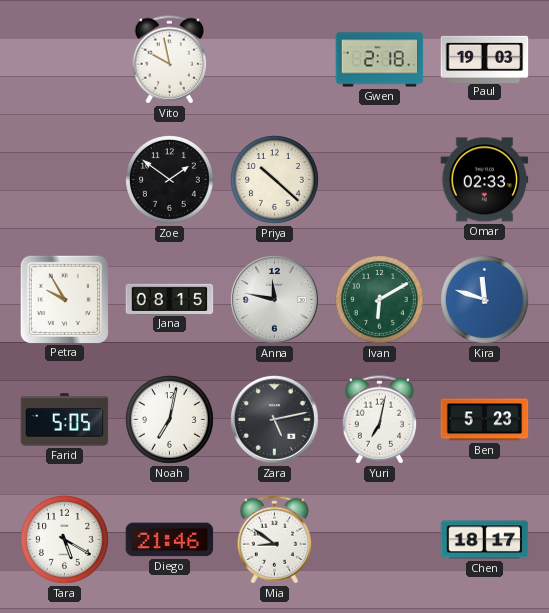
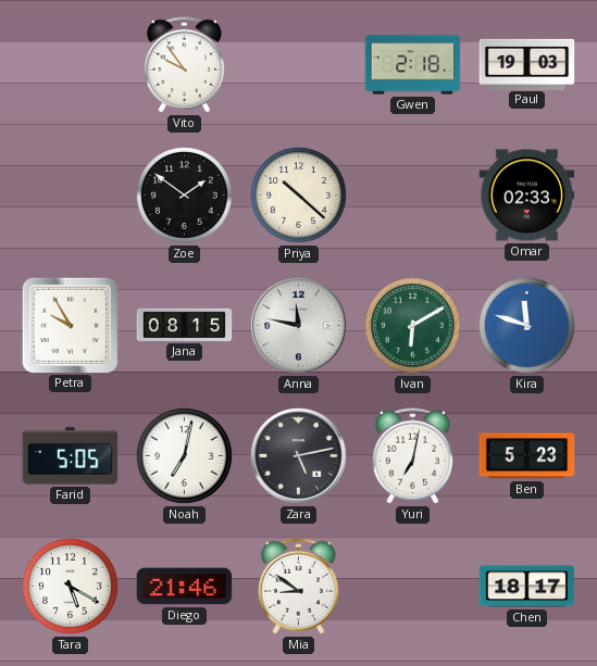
Vito: 9:58 -> 9:54
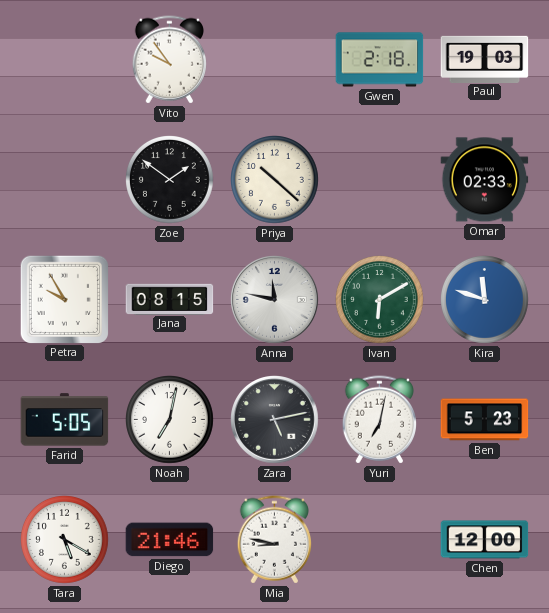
Mia: 8:51 -> 8:47
Chen: 18:17 -> 12:00
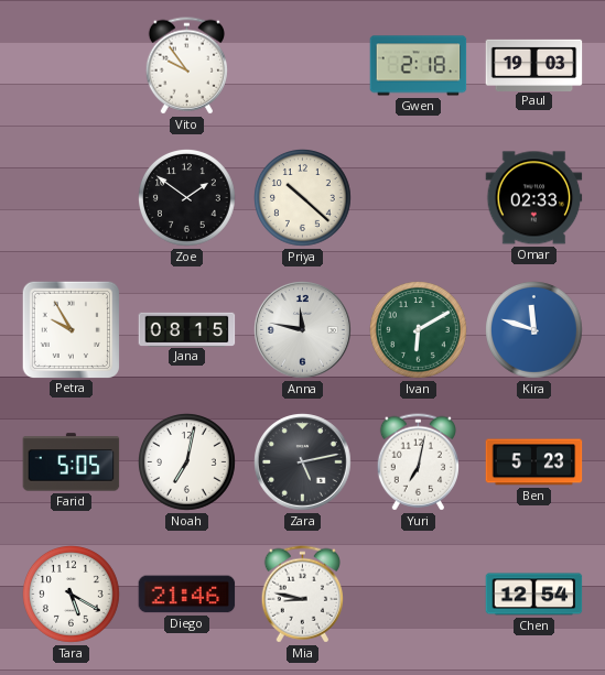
Chen: 12:00 -> 12:54
